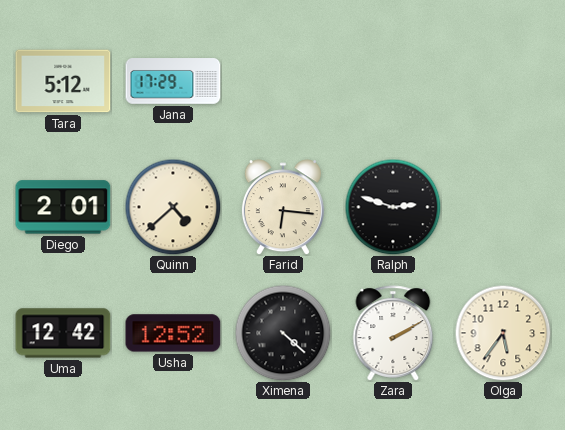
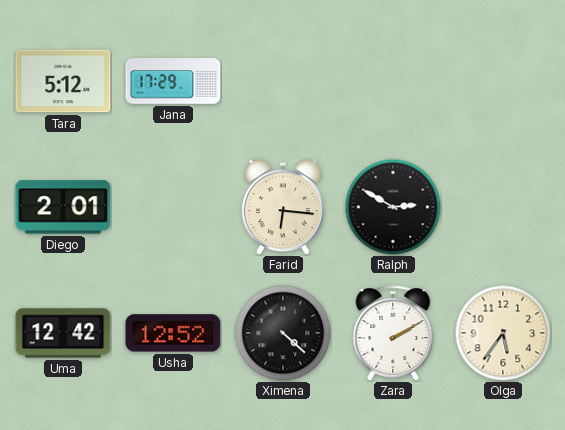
Quinn: 4:38 -> none
Ralph: 2:48 -> 2:50
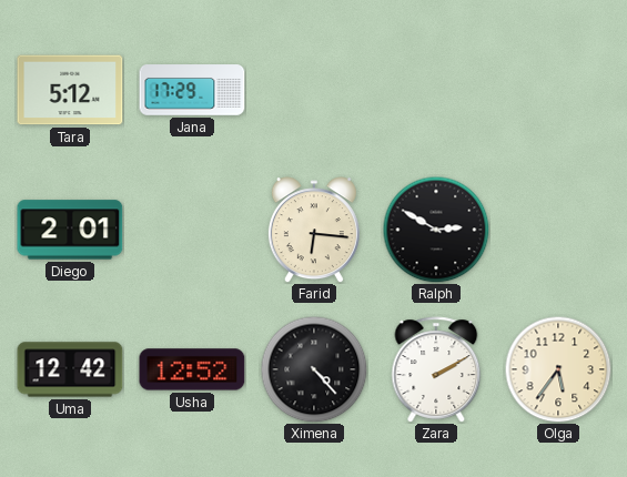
Ximena: 4:22 -> 4:23
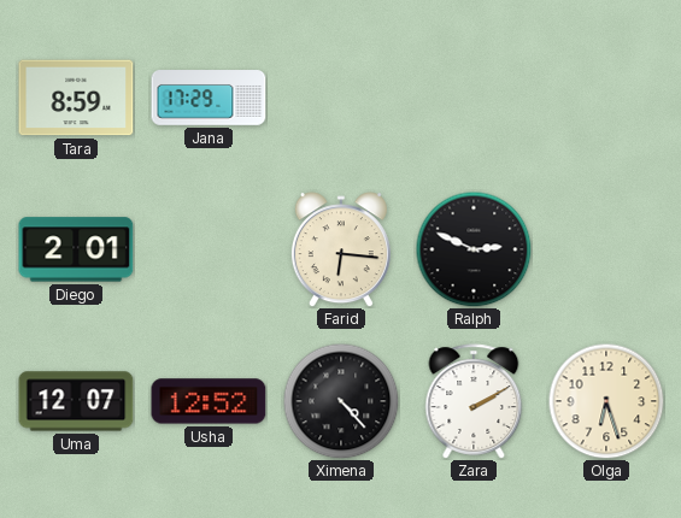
Tara: 5:12 -> 8:59
Ralph: 2:50 -> 2:49
Uma: 12:42 -> 12:07
Olga: 5:36 -> 6:27
